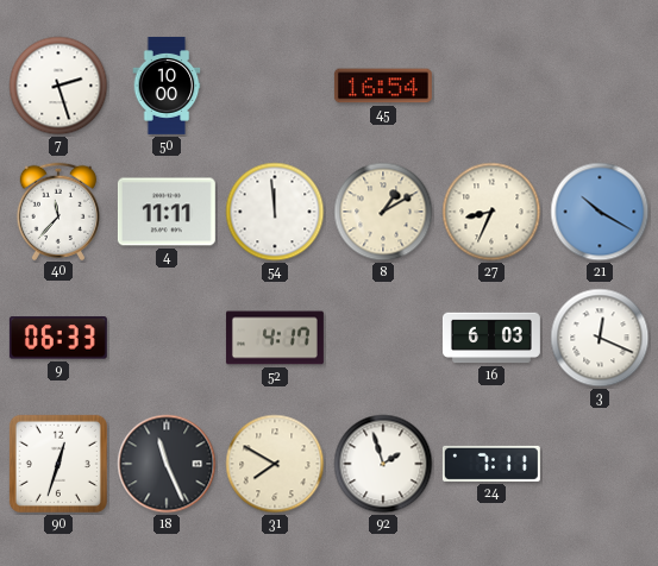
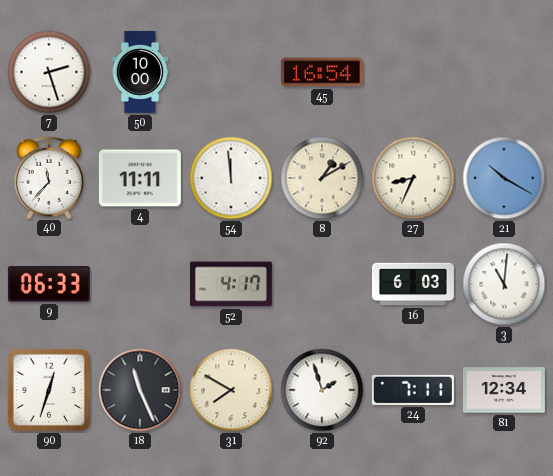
3: 12:19 -> 11:01
81: none -> 12:34
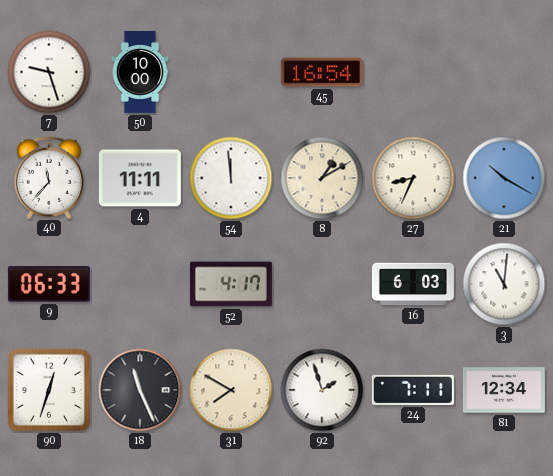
7: 2:27 -> 9:27
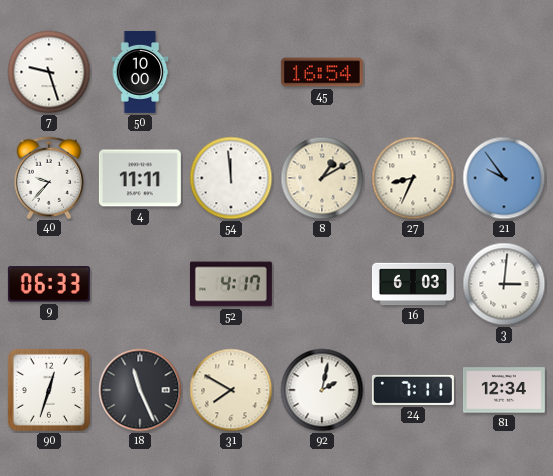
40: 11:37 -> 9:37
21: 10:20 -> 9:54
3: 11:01 -> 3:01
92: 1:57 -> 2:02
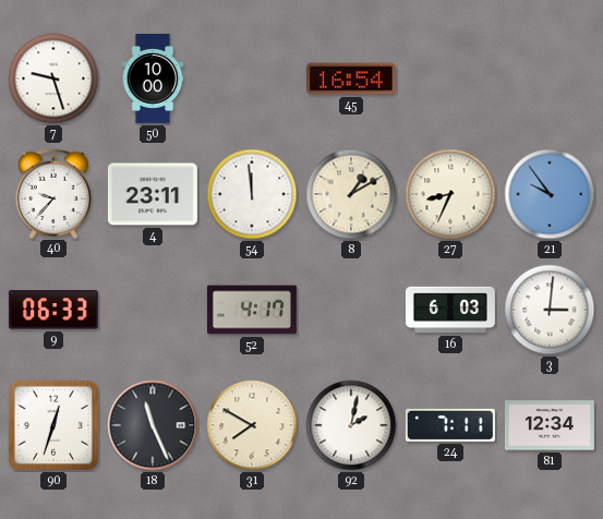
4: 11:11 -> 23:11
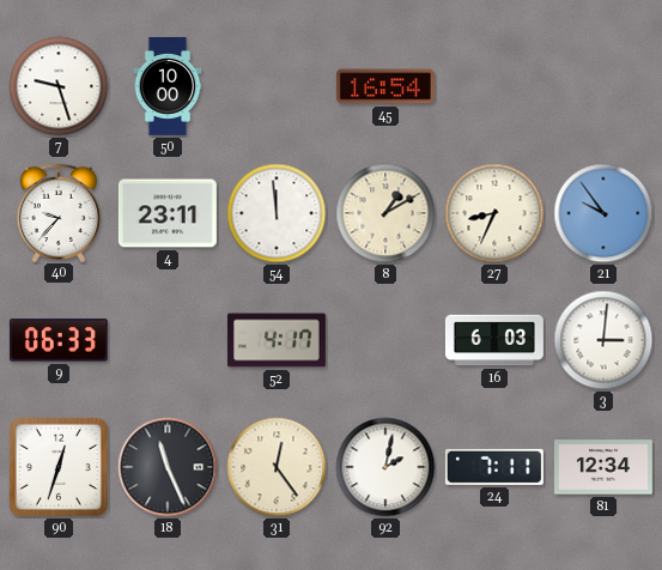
31: 7:50 -> 12:24
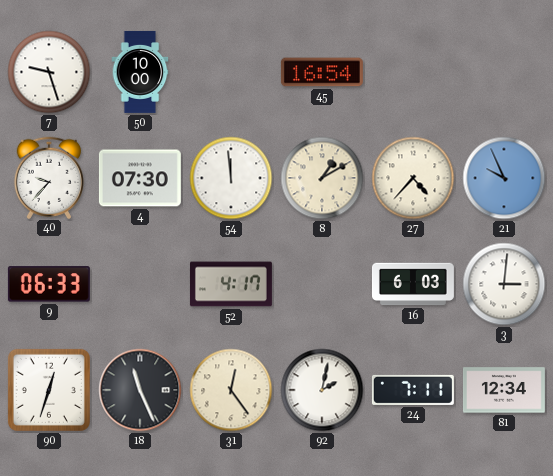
4: 23:11 -> 07:30
27: 8:34 -> 4:37
21: 9:54 -> 9:56
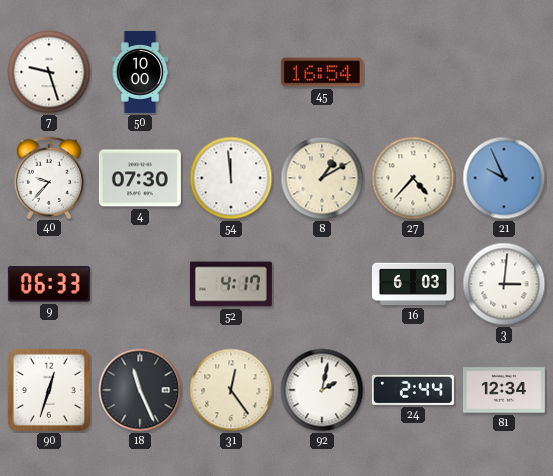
24: 7:11 -> 2:44
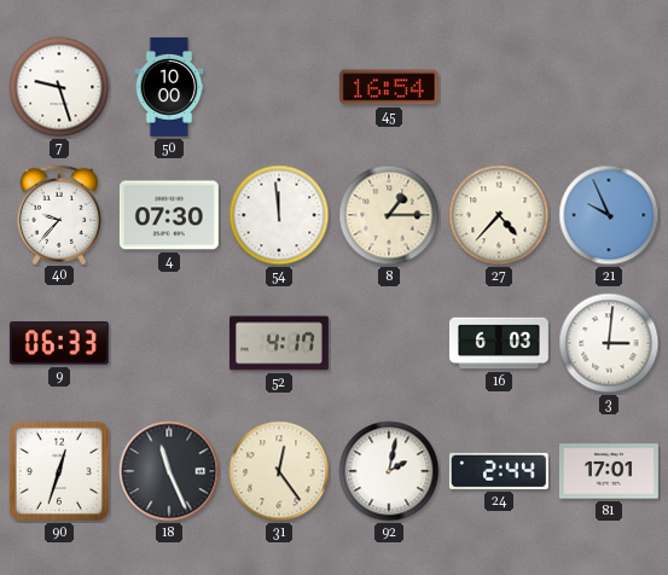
8: 1:10 -> 1:15
81: 12:34 -> 17:01
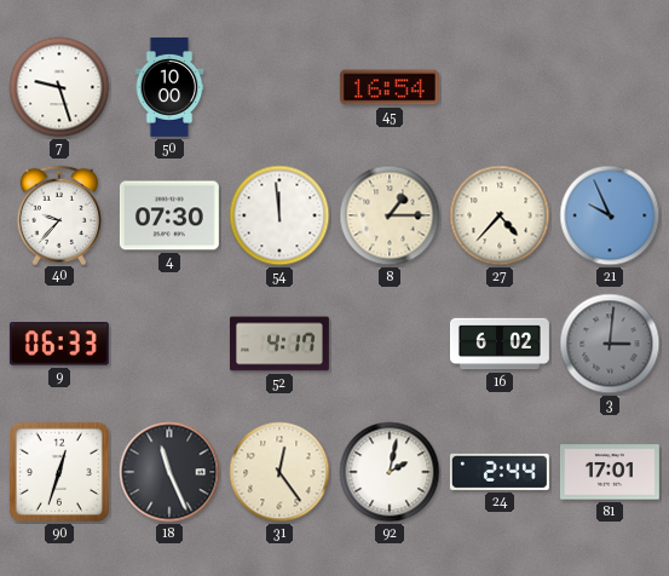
16: 6:03 -> 6:02
3 dial: white -> grey
